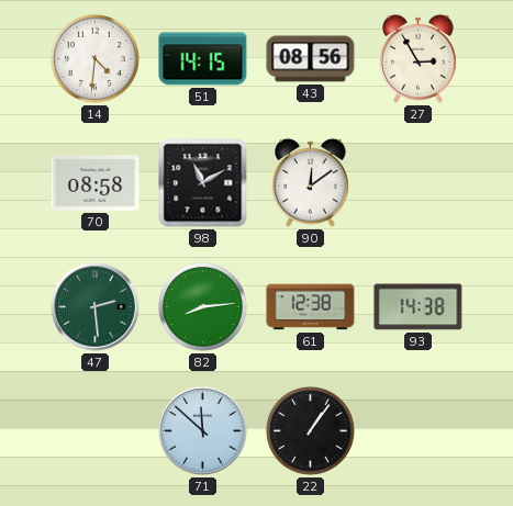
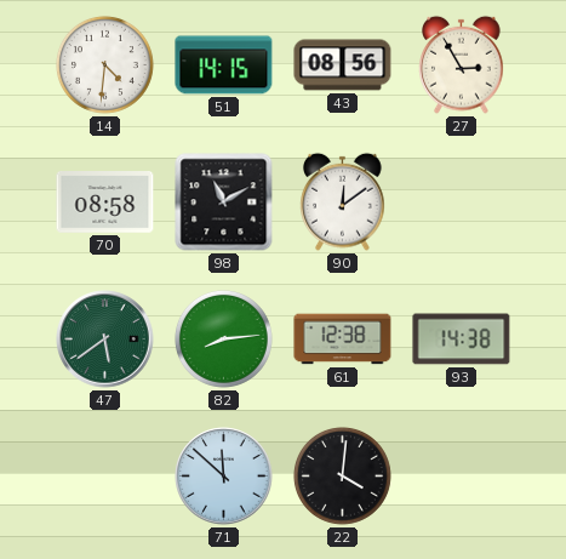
47: 2:29 -> 5:39
22: 1:06 -> 4:01
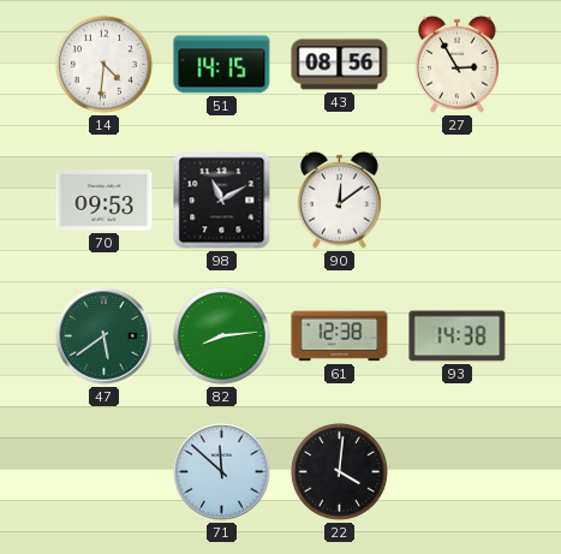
70: 08:58 -> 09:53
